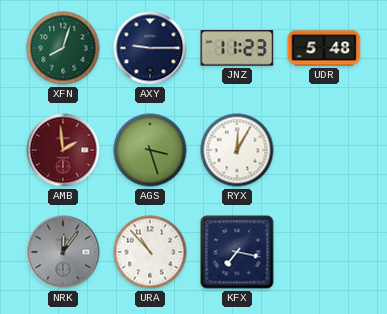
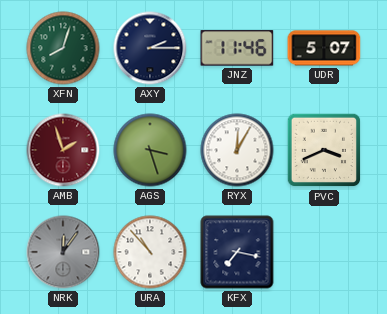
AXY: 9:15 -> 2:15
JNZ: 11:23 -> 11:46
UDR: 5:48 -> 5:07
AMB: 1:59 -> 1:57
PVC: none -> 3:41
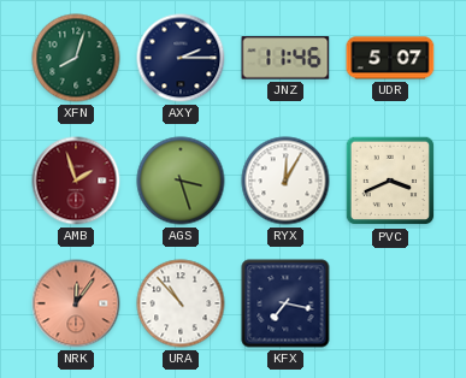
NRK dial: grey -> salmon
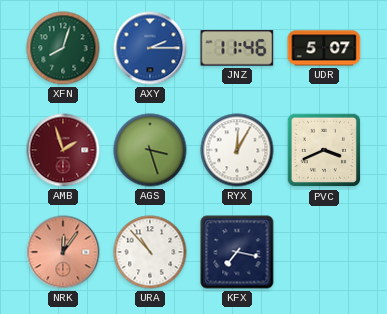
AXY dial: navy -> blue
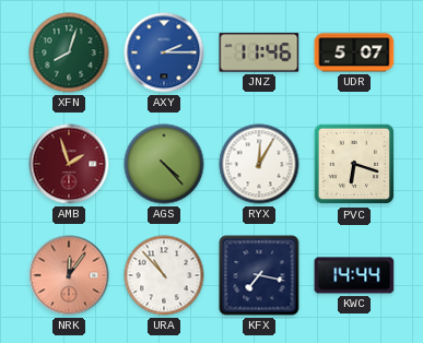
AGS: 3:27 -> 4:23
PVC: 3:41 -> 6:18
KWC: none -> 14:44
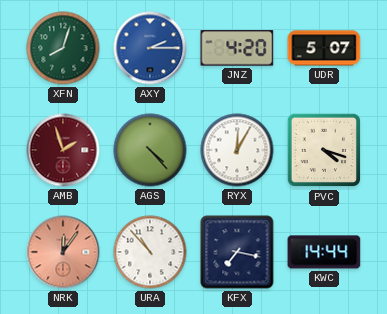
JNZ: 11:46 -> 4:20
PVC: 6:18 -> 4:18
